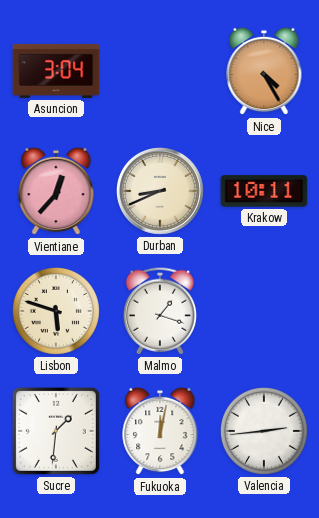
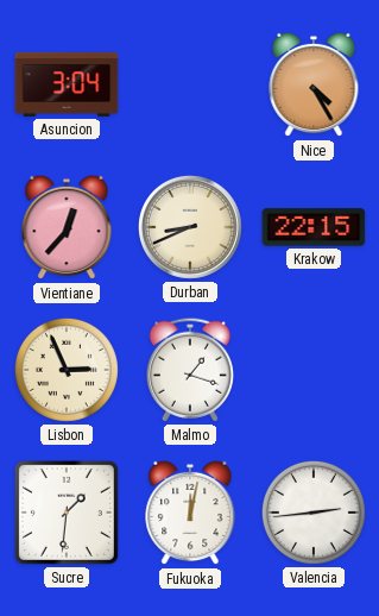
Krakow: 10:11 -> 22:15
Lisbon: 5:48 -> 2:56
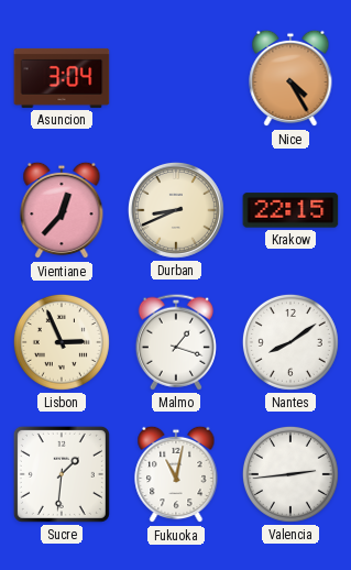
Nantes: none -> 8:09
Fukuoka: 12:02 -> 11:02
